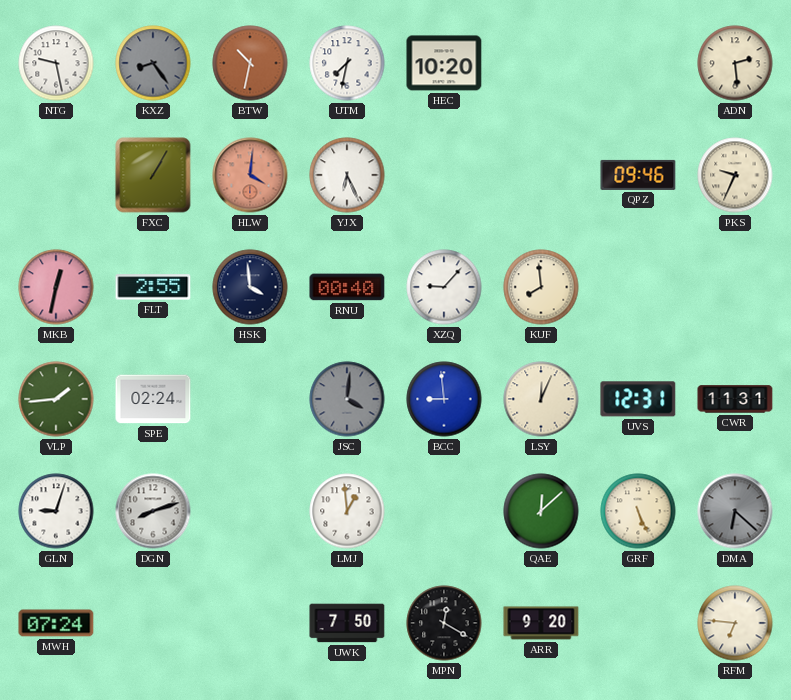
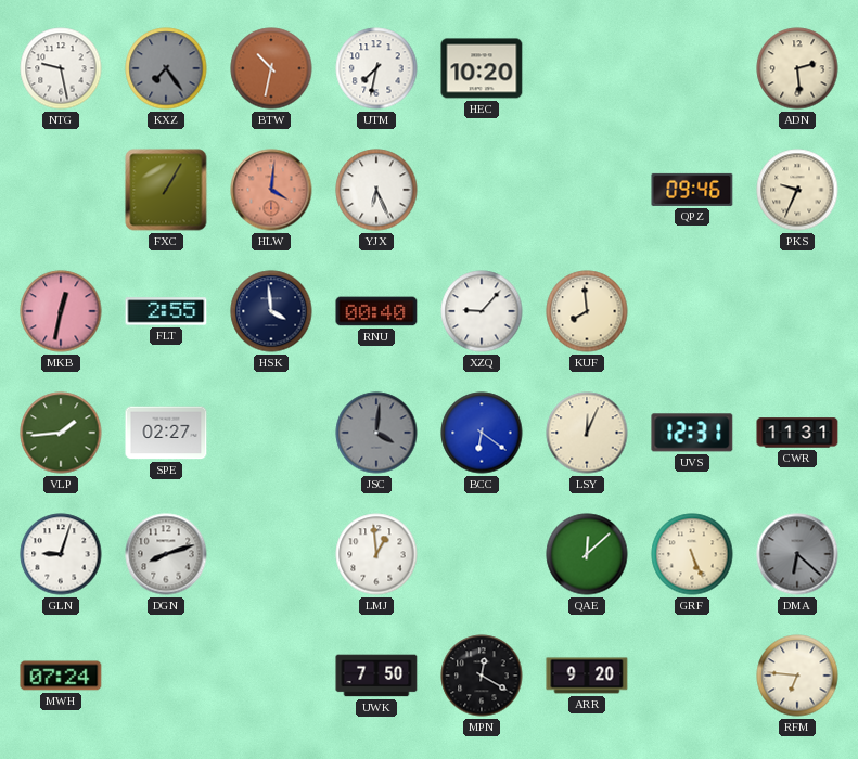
KXZ: 8:24 -> 7:24
SPE: 02:24 -> 02:27
BCC: 8:59 -> 6:21
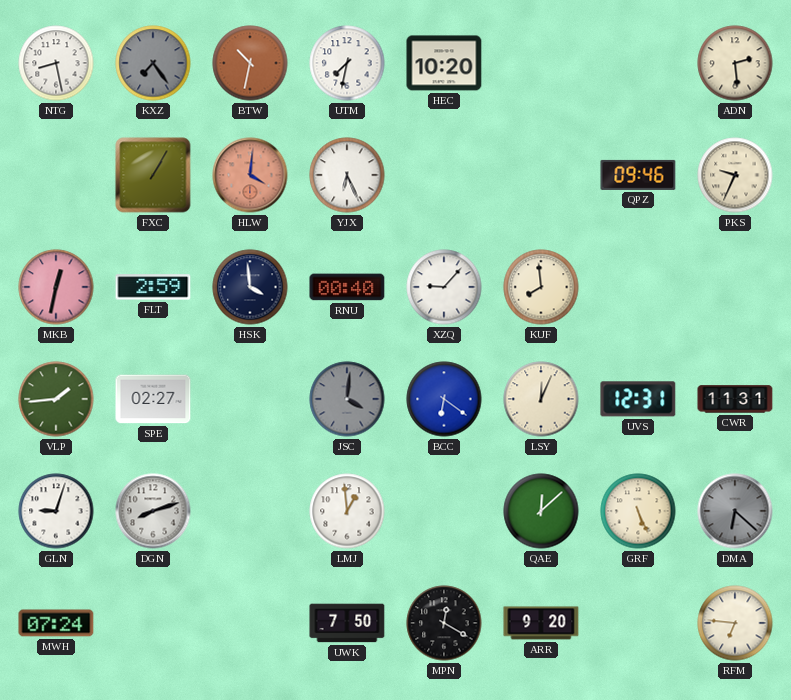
NTG: 9:28 -> 8:28
FLT: 2:55 -> 2:59
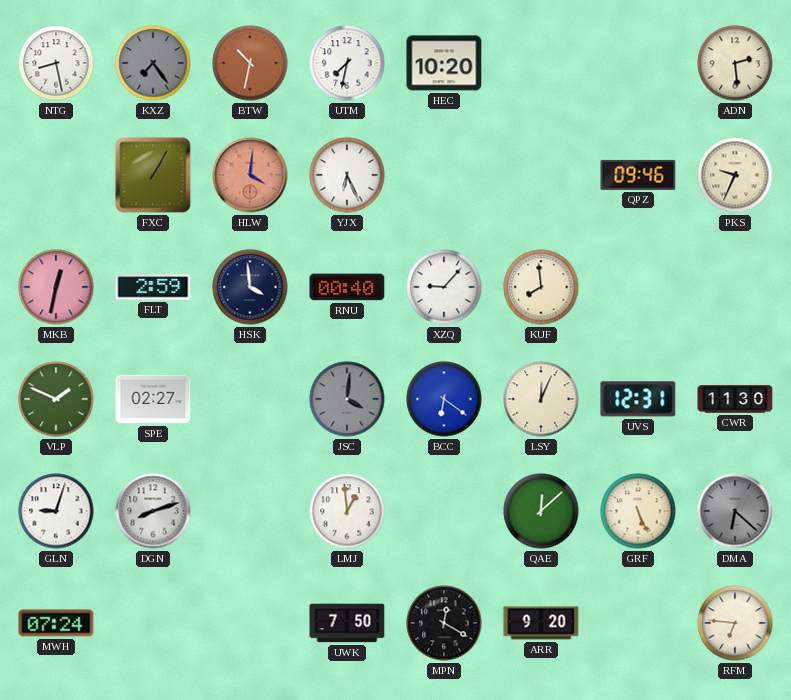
VLP: 1:44 -> 1:49
CWR: 11:31 -> 11:30
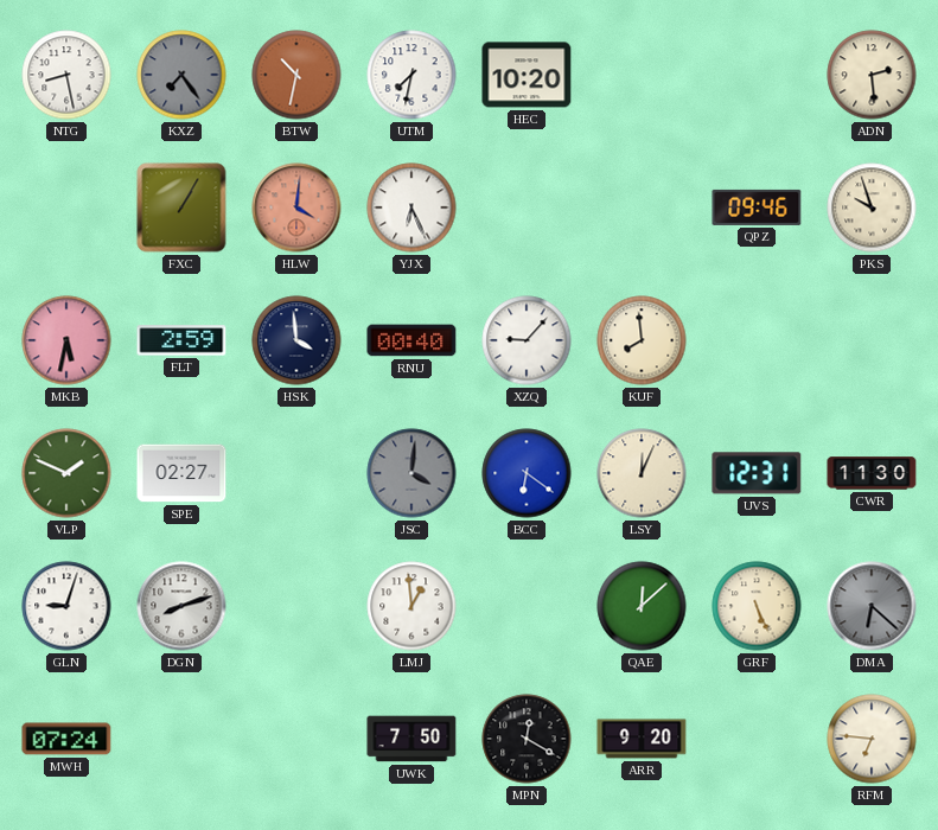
PKS: 9:34 -> 9:57
MKB: 12:32 -> 5:32
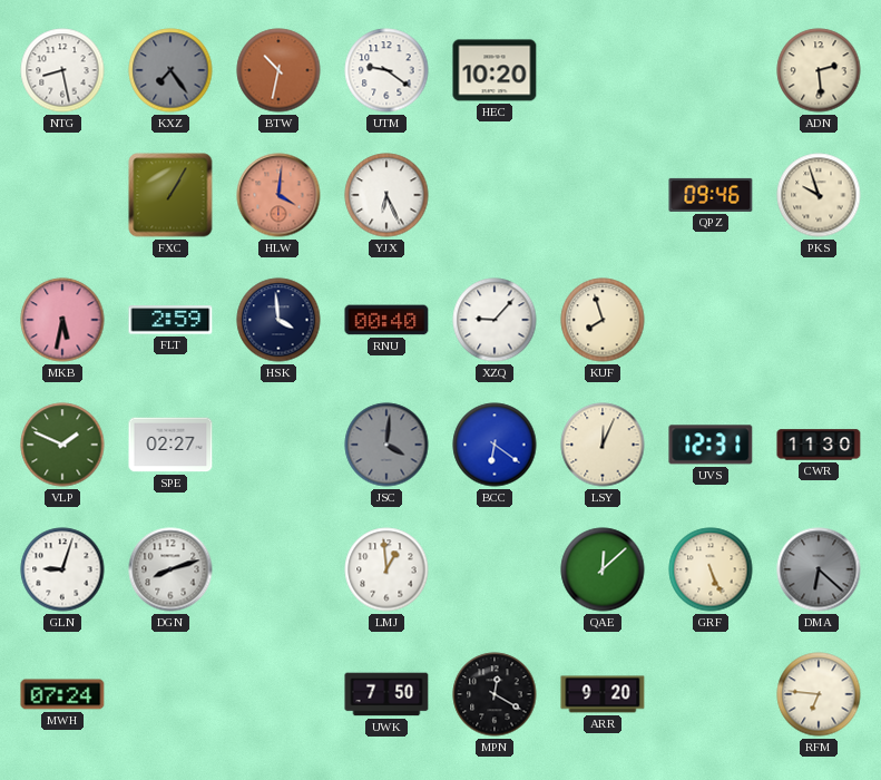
UTM: 7:32 -> 9:21
KUF: 7:59 -> 7:57
